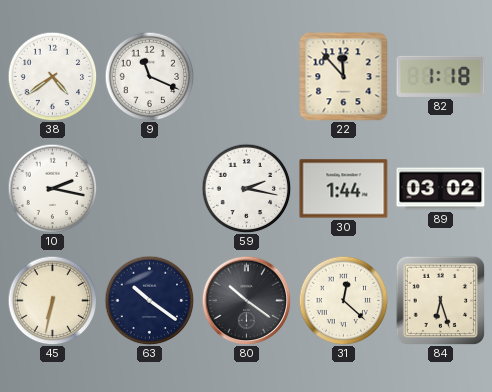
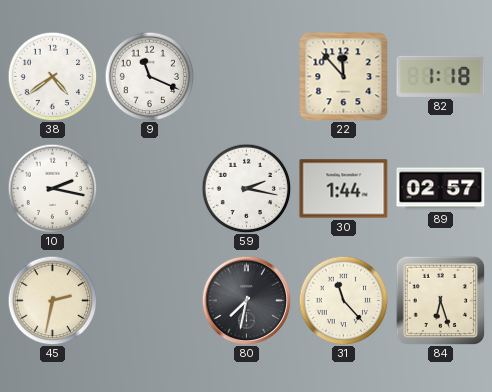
89: 03:02 -> 02:57
45: 6:32 -> 2:32
63: 10:21 -> none
80: 10:21 -> 7:32
31: 12:22 -> 11:23
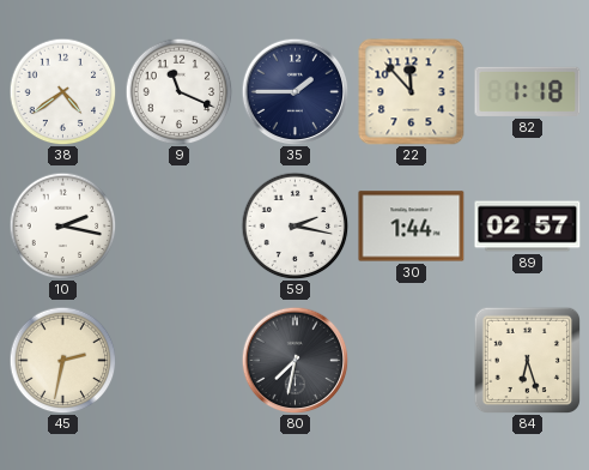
35: none -> 1:45
31: 11:23 -> none
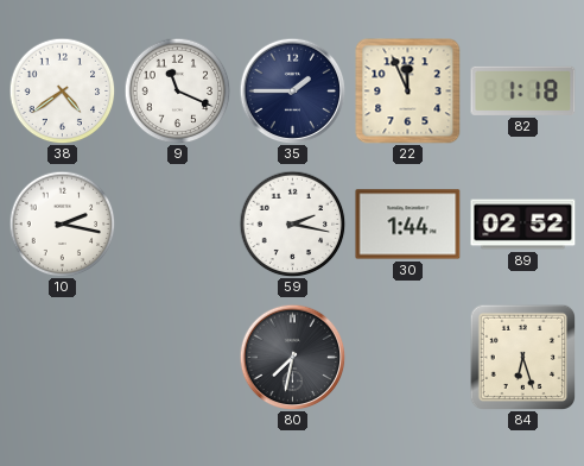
22: 11:53 -> 11:56
89: 02:57 -> 02:52
45: 2:32 -> none
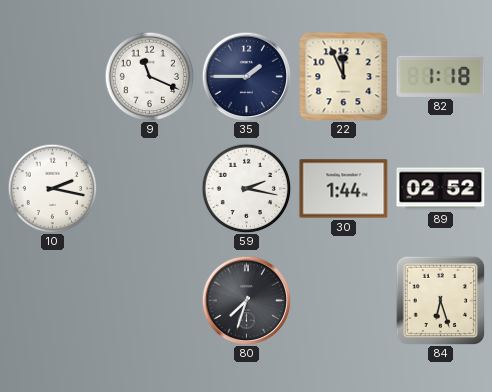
38: 4:39 -> none
80: 7:32 -> 7:33
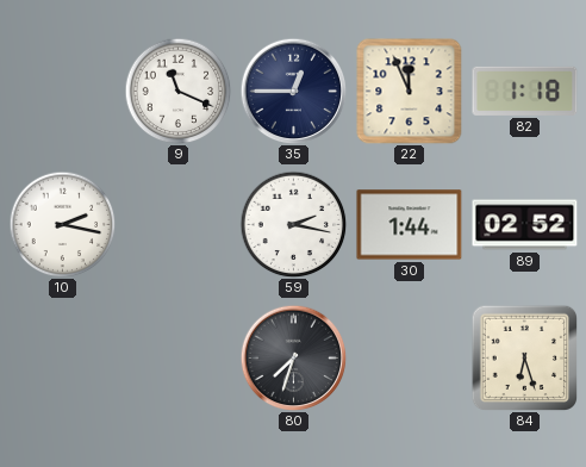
35: 1:45 -> 12:45
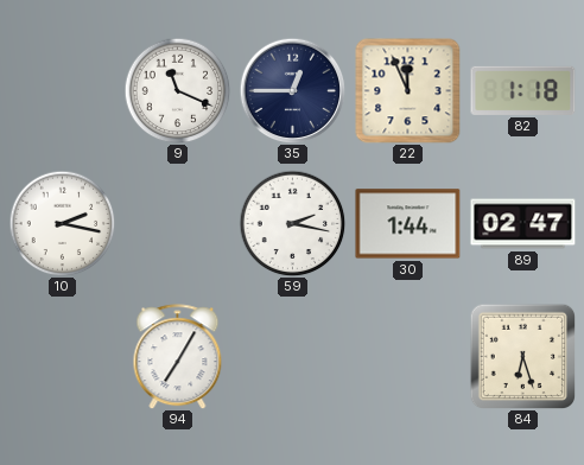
89: 02:52 -> 02:47
94: none -> 7:05
80: 7:33 -> none
